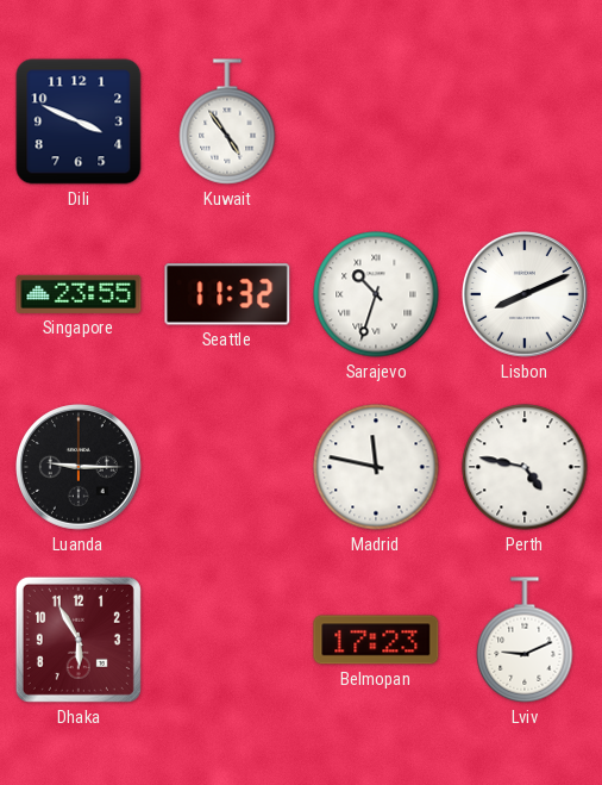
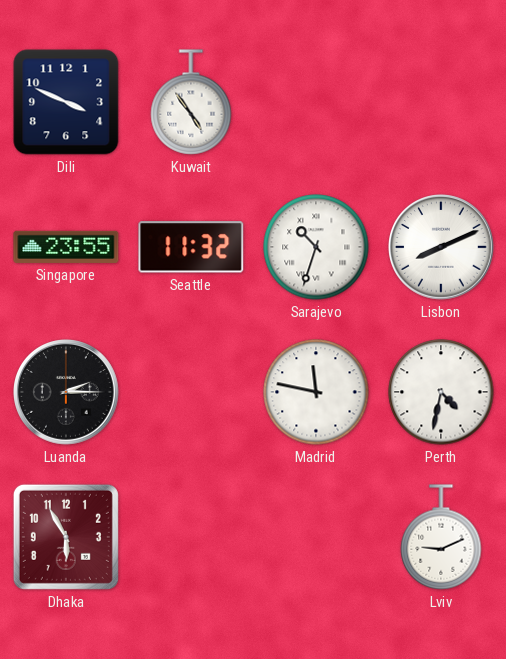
Luanda: 9:15 -> 2:15
Perth: 4:47 -> 4:32
Belmopan: 17:23 -> none
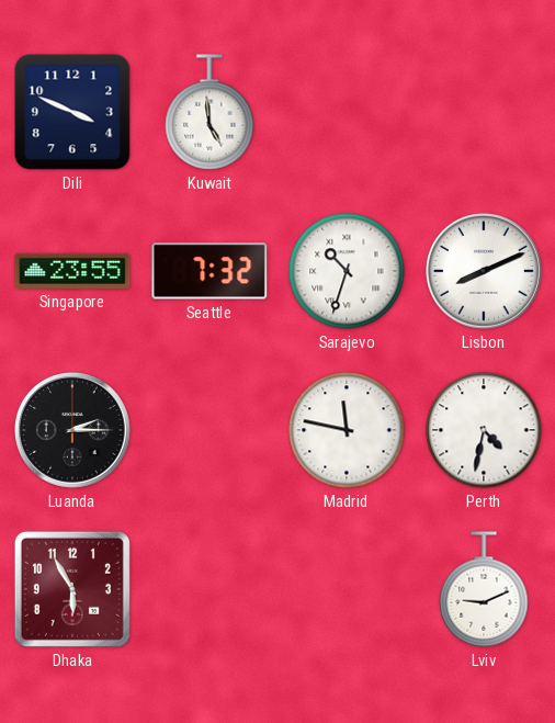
Kuwait: 4:54 -> 4:59
Seattle: 11:32 -> 7:32
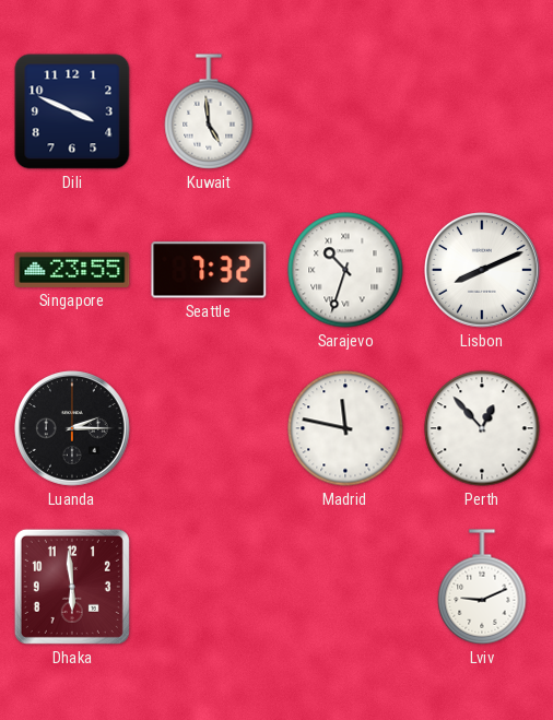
Perth: 4:32 -> 12:53
Dhaka: 5:55 -> 5:59
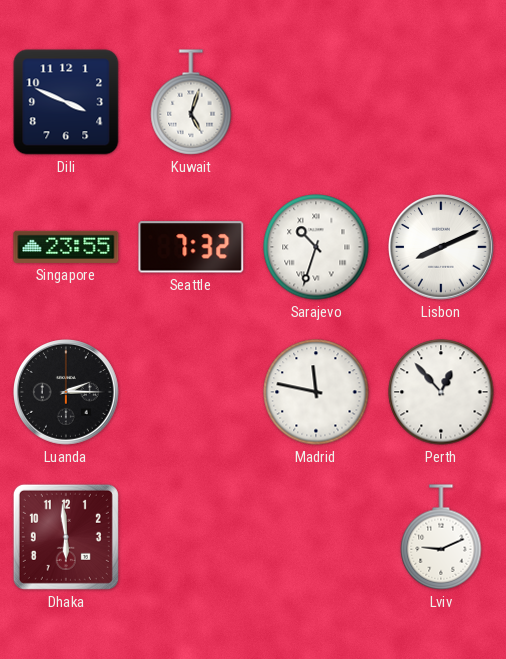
Kuwait: 4:59 -> 5:03
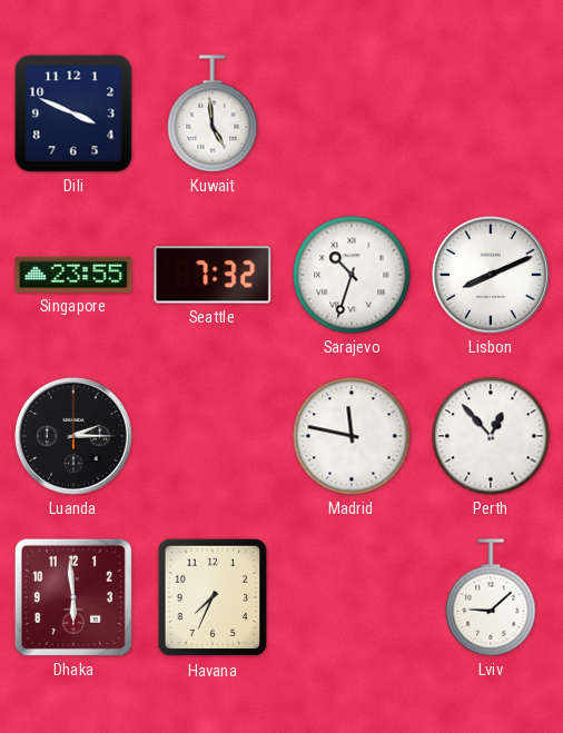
Kuwait: 5:03 -> 4:59
Havana: none -> 7:34
Lviv: 9:11 -> 9:08
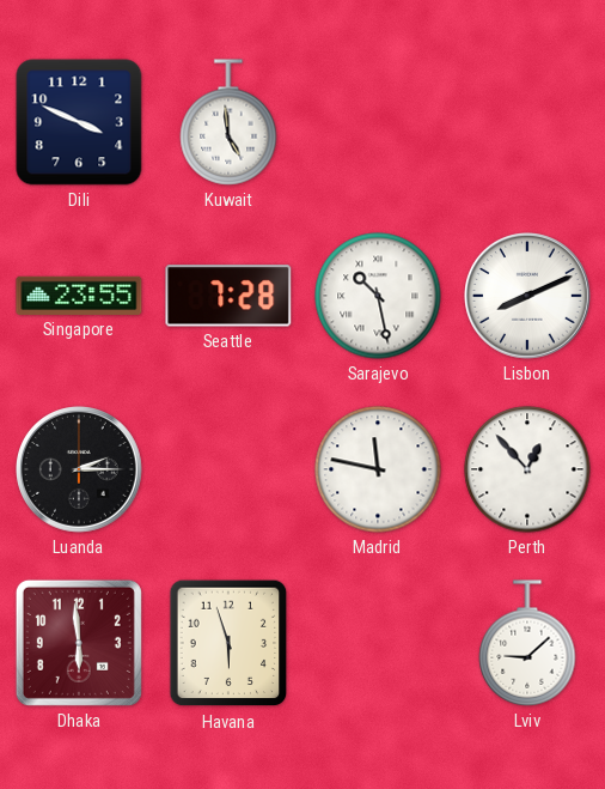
Seattle: 7:32 -> 7:28
Sarajevo: 10:33 -> 10:28
Havana: 7:34 -> 5:57
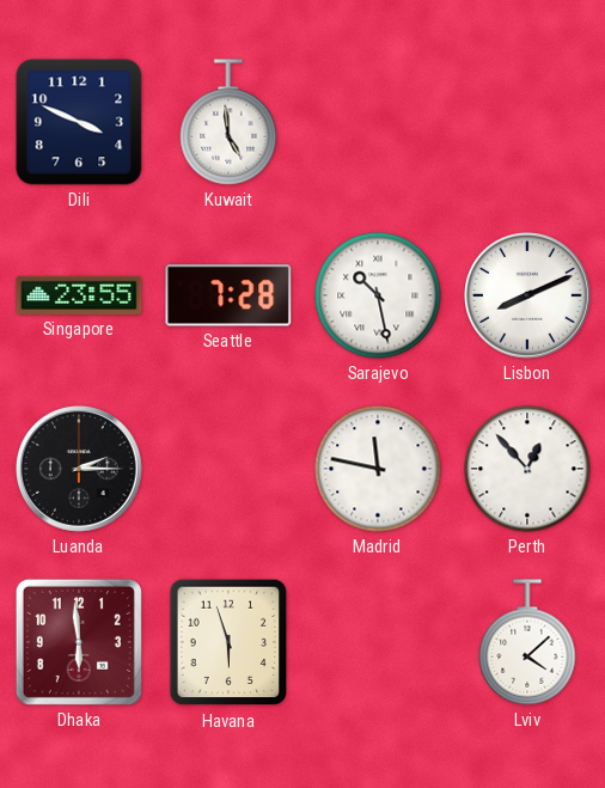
Lviv: 9:08 -> 4:08
